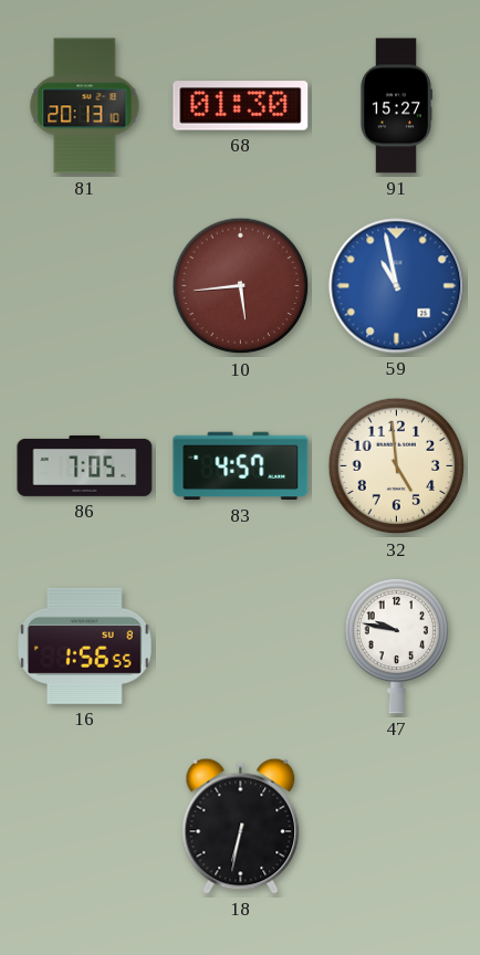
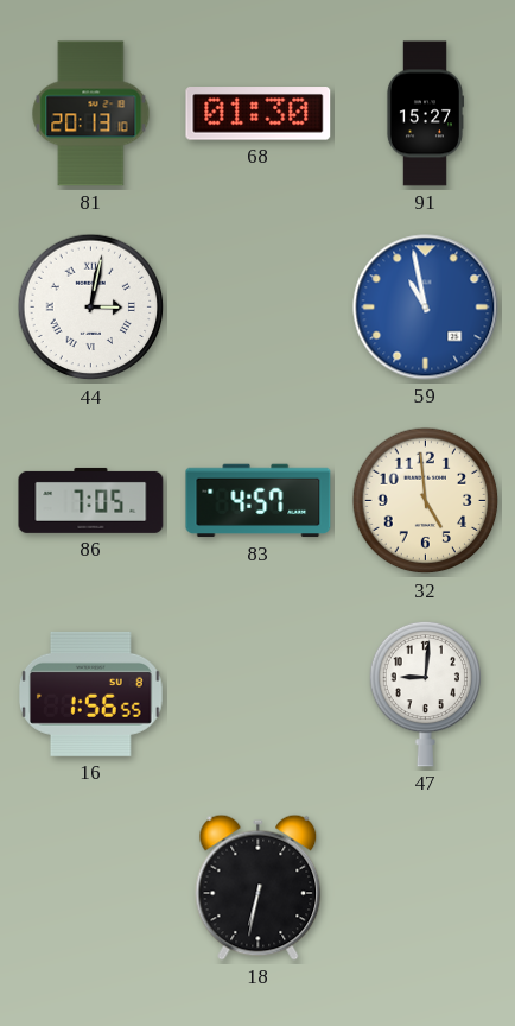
44: none -> 3:02
10: 5:44 -> none
47: 9:47 -> 9:01
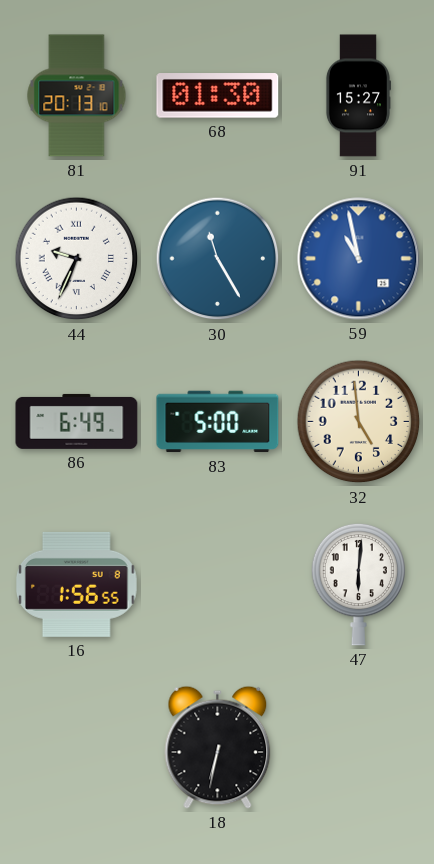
44: 3:02 -> 9:34
30: none -> 11:25
86: 7:05 -> 6:49
83: 4:57 -> 5:00
47: 9:01 -> 6:01
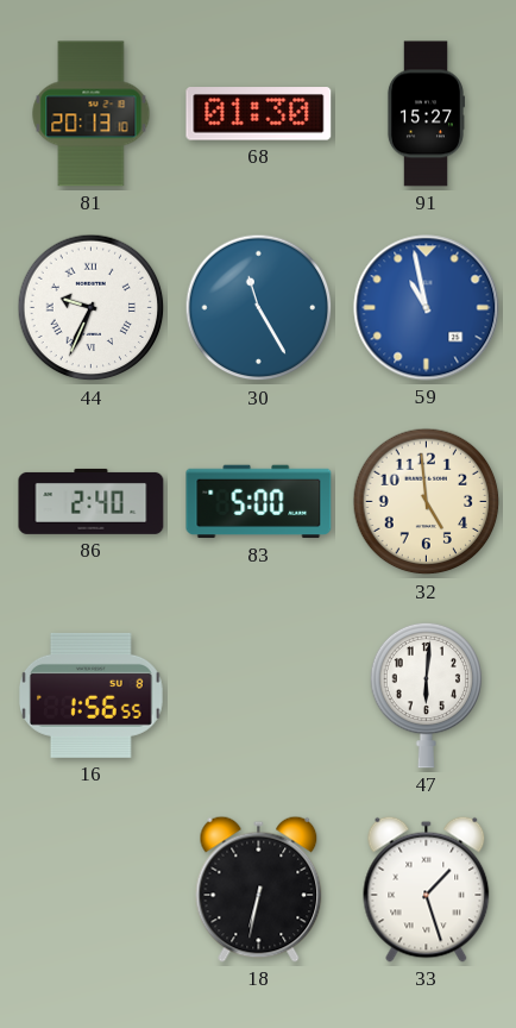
86: 6:49 -> 2:40
33: none -> 1:27
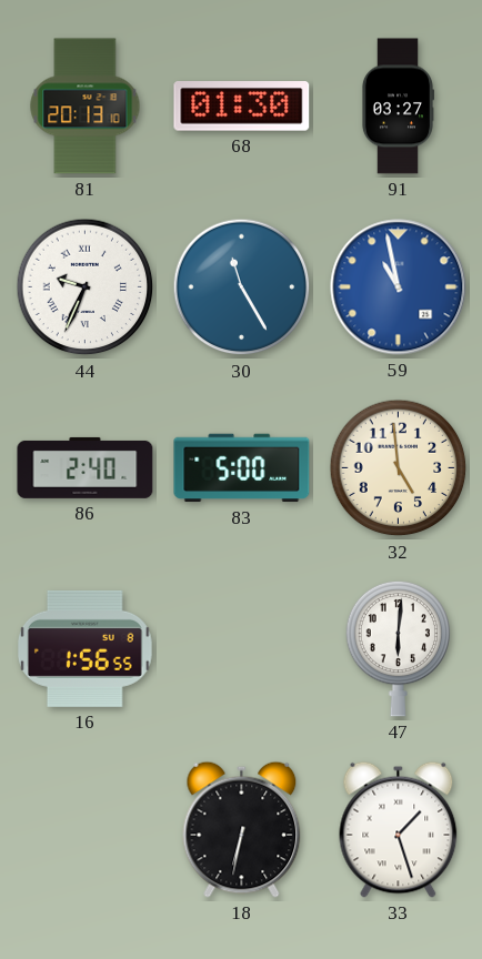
91: 15:27 -> 03:27
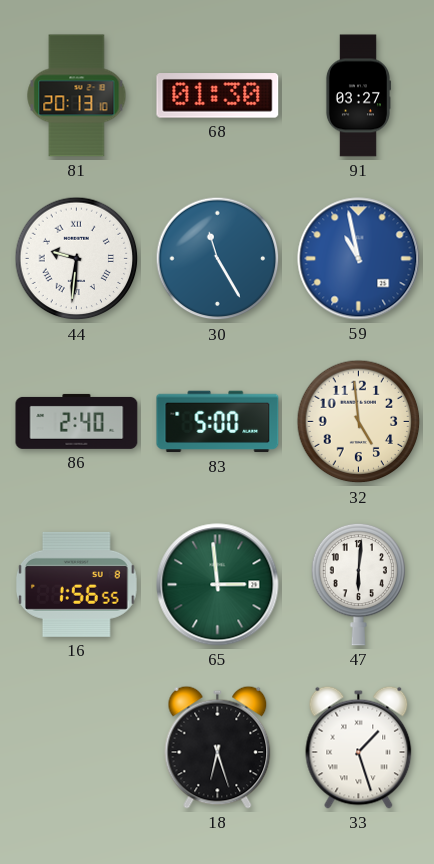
44: 9:34 -> 9:31
65: none -> 2:59
18: 6:32 -> 6:27
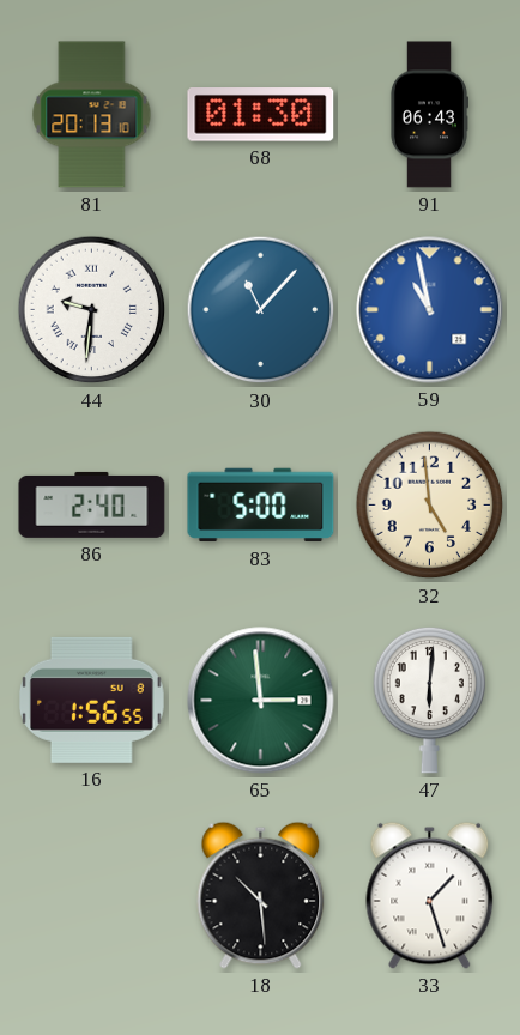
91: 03:27 -> 06:43
30: 11:25 -> 11:07
18: 6:27 -> 10:29
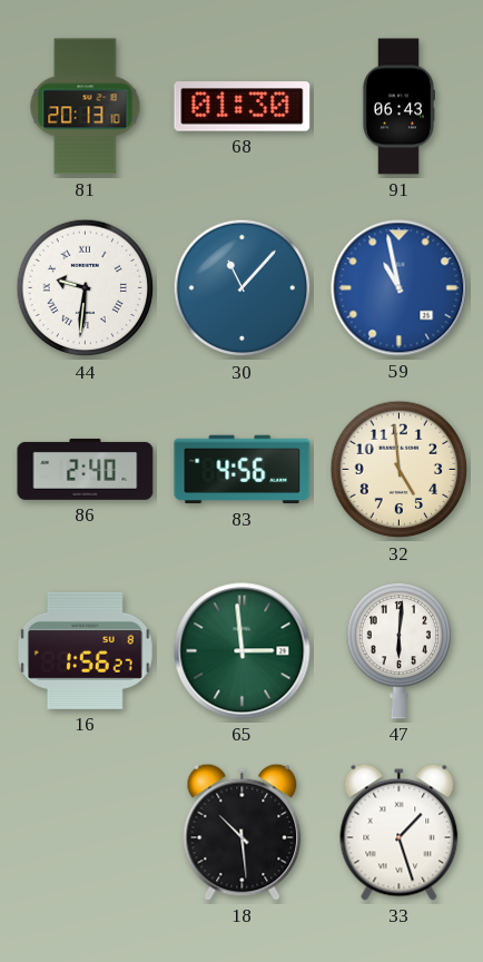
83: 5:00 -> 4:56
16: 1:56:55 -> 1:56:27
